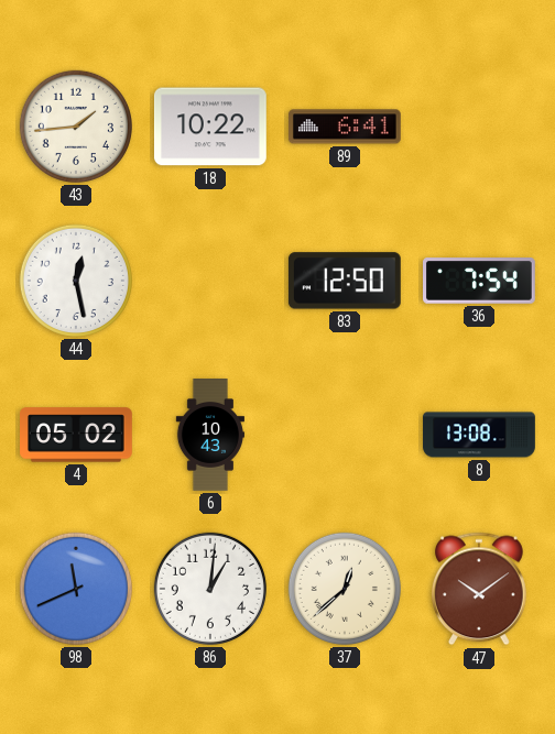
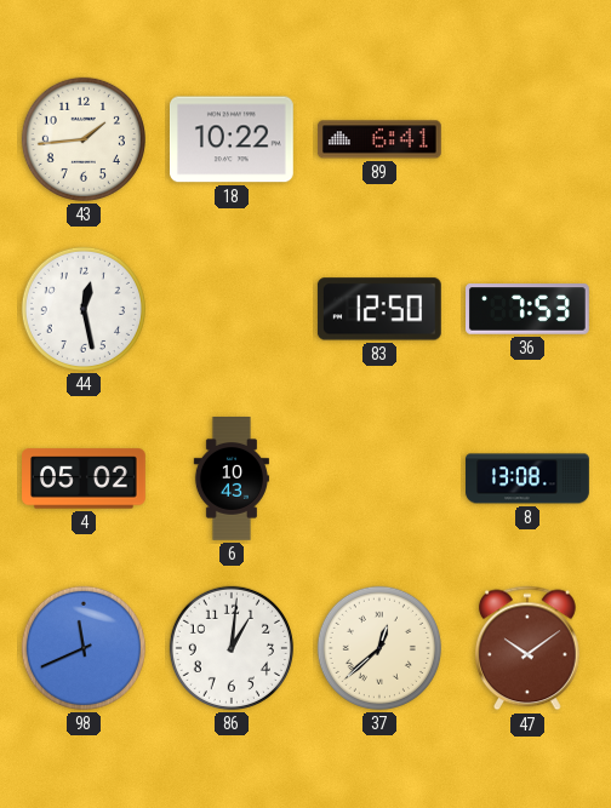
36: 7:54 -> 7:53
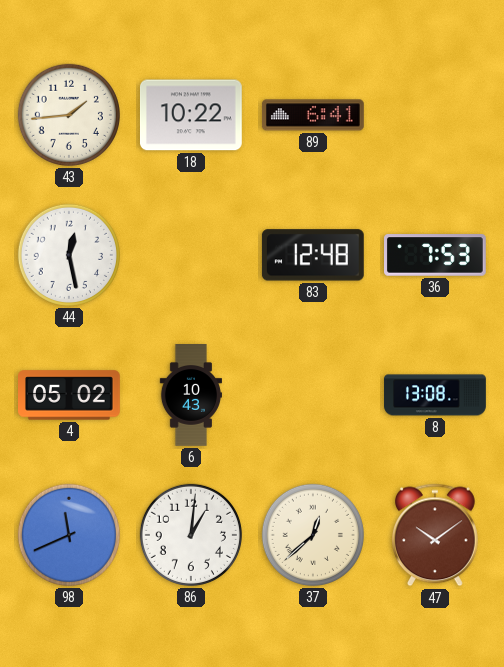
83: 12:50 -> 12:48
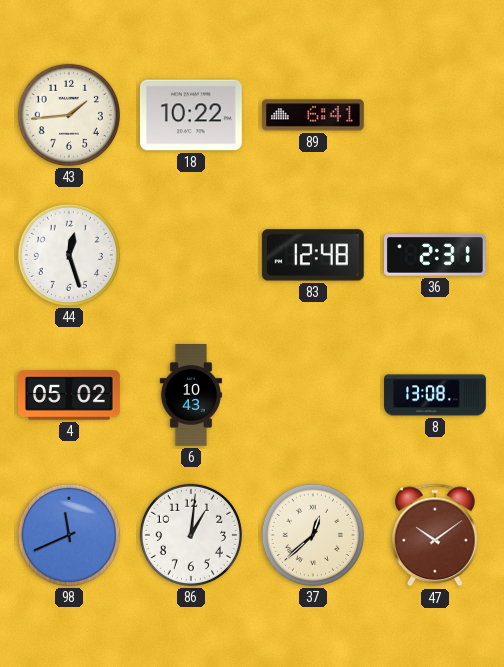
44: 12:28 -> 12:27
36: 7:53 -> 2:31
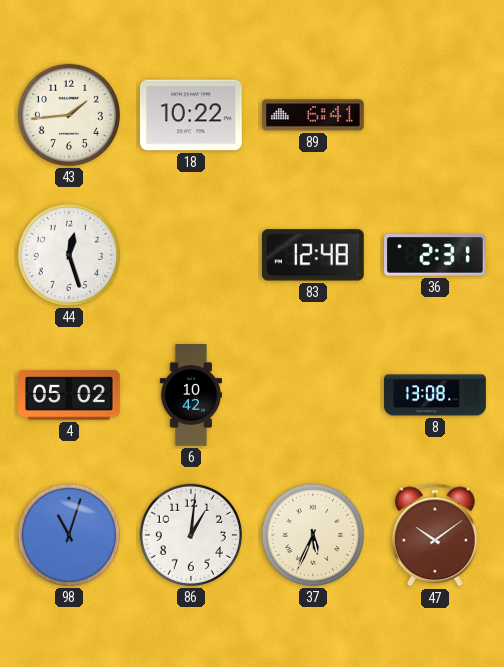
6: 10:43 -> 10:42
98: 11:41 -> 11:03
37: 12:38 -> 5:34
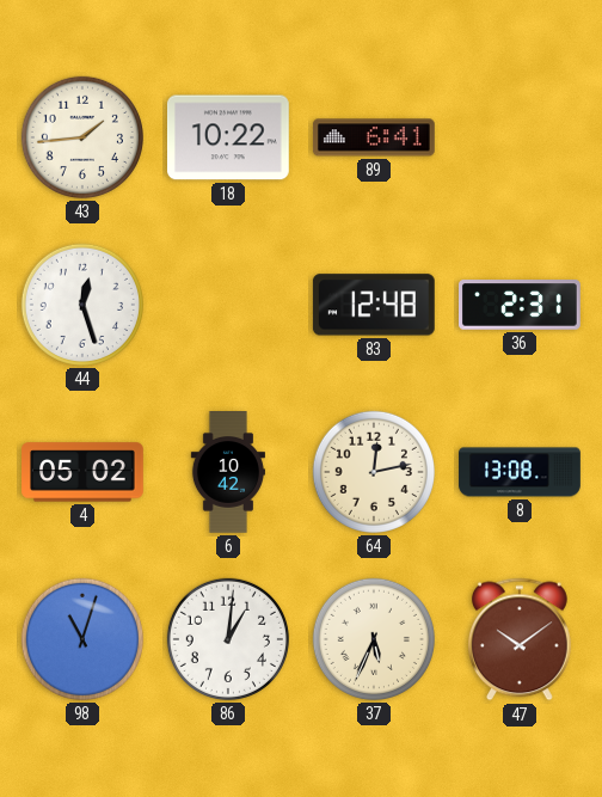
64: none -> 12:13
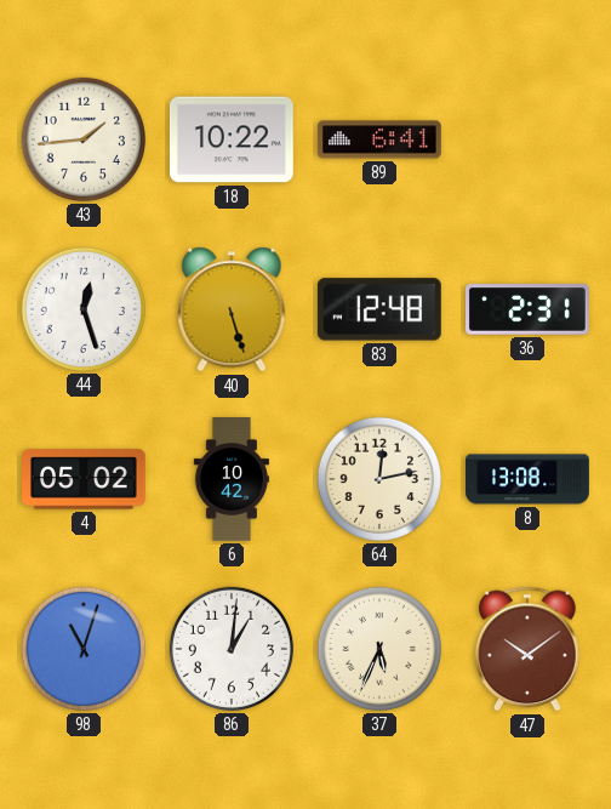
40: none -> 5:27
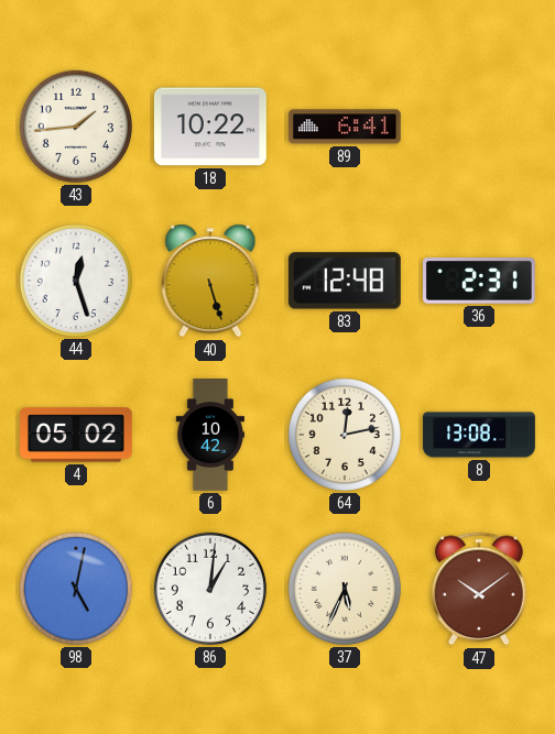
98: 11:03 -> 5:02
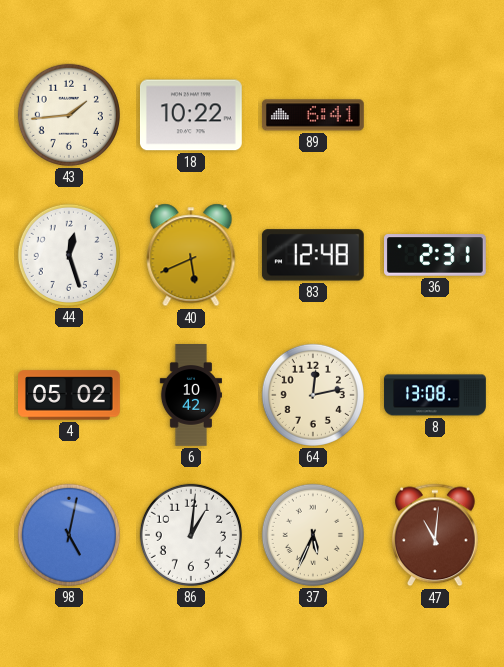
40: 5:27 -> 5:41
47: 10:09 -> 11:01
